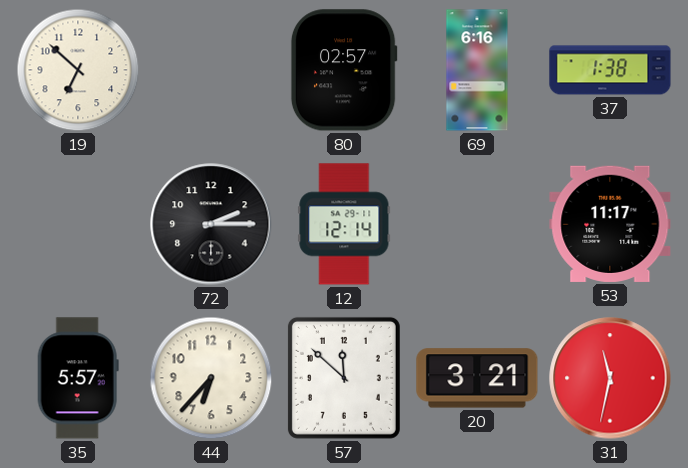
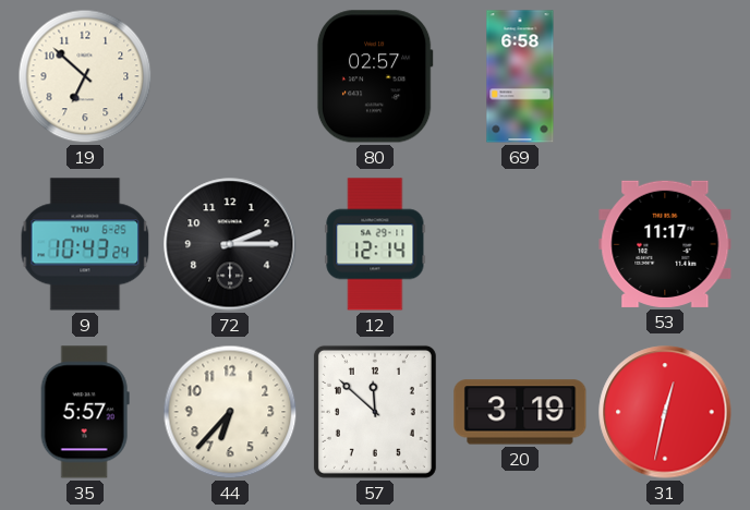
69: 6:16 -> 6:58
37: 1:38 -> none
9: none -> 10:43
20: 3:21 -> 3:19
31: 11:32 -> 12:32
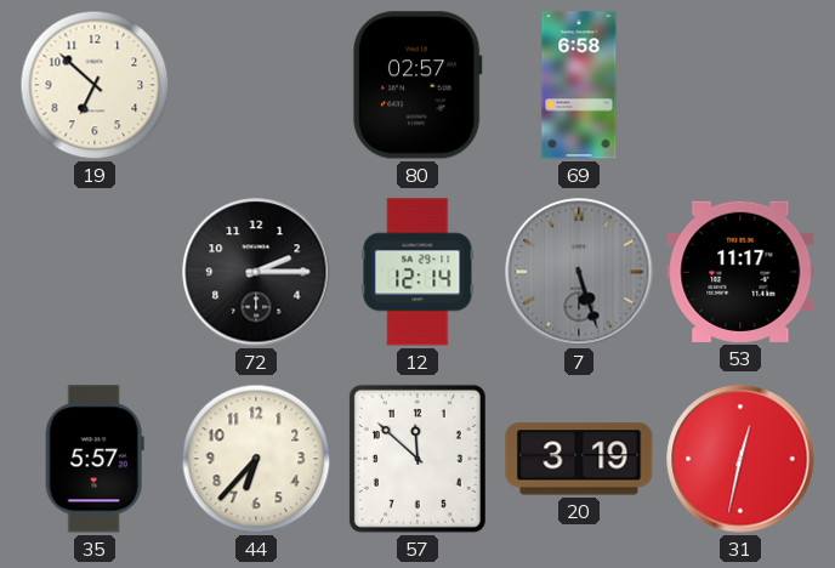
9: 10:43 -> none
7: none -> 5:27
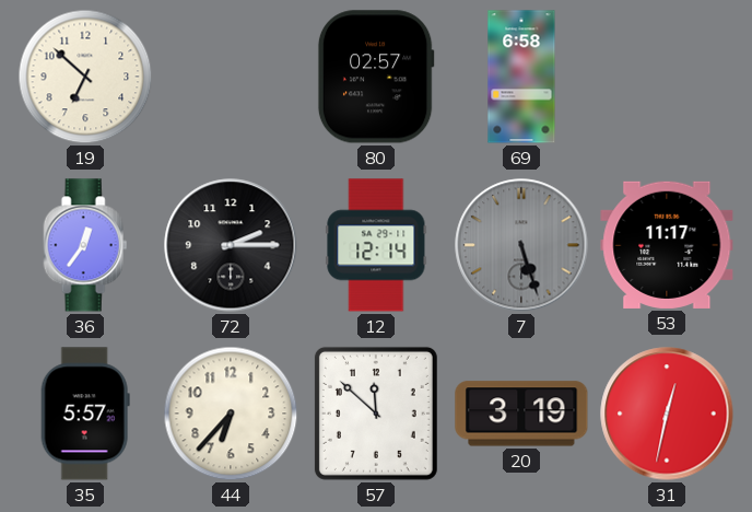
36: none -> 12:36
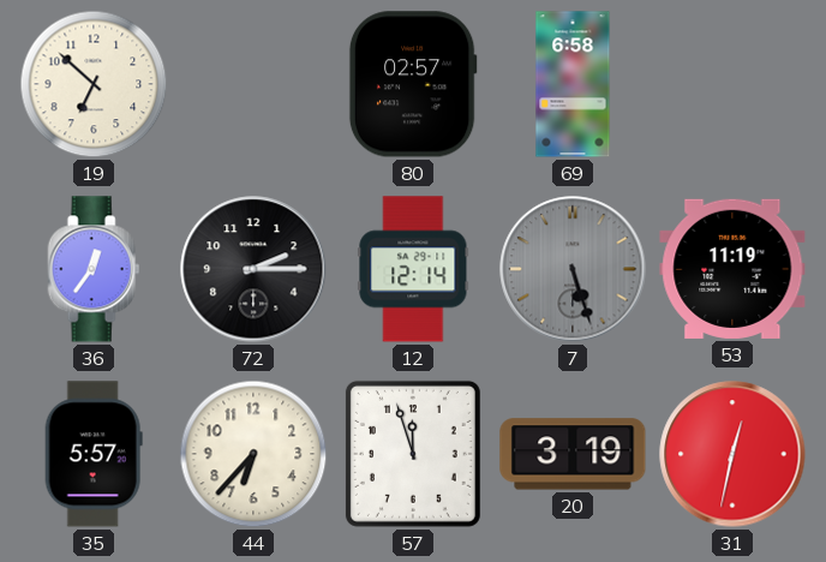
53: 11:17 -> 11:19
57: 11:52 -> 11:57
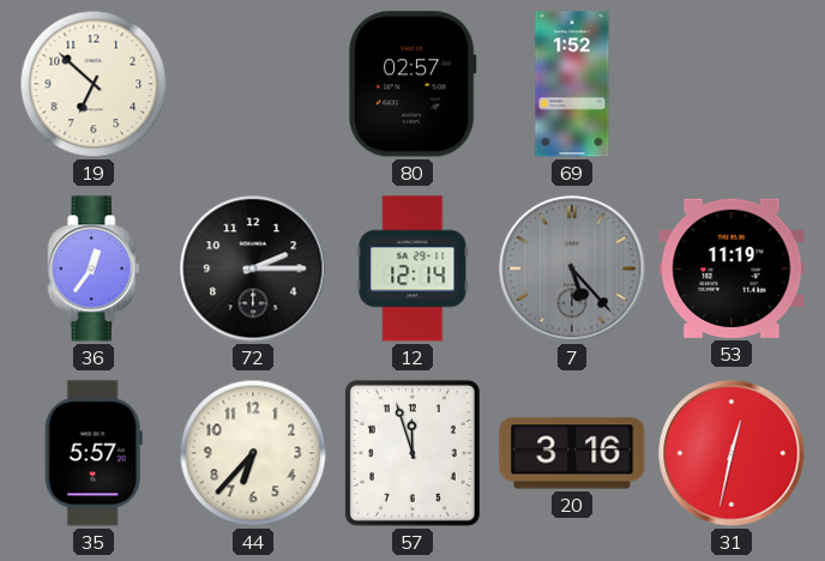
69: 6:58 -> 1:52
7: 5:27 -> 5:23
20: 3:19 -> 3:16
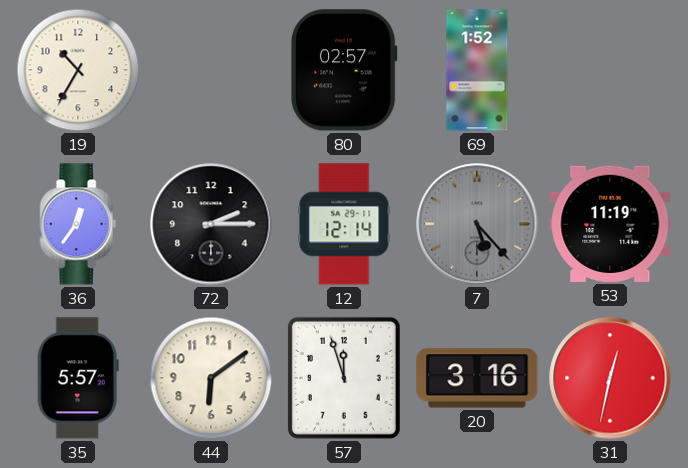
19: 6:52 -> 10:35
44: 6:37 -> 6:09
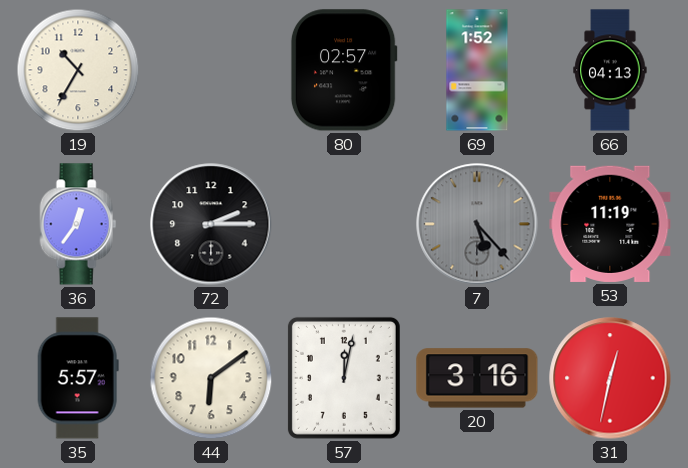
66: none -> 04:13
12: 12:14 -> none
57: 11:57 -> 12:02
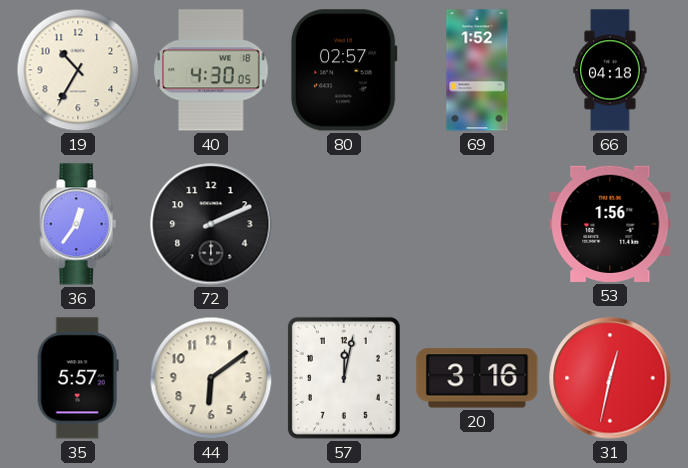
40: none -> 4:30
66: 04:13 -> 04:18
72: 2:15 -> 2:11
7: 5:23 -> none
53: 11:19 -> 1:56
